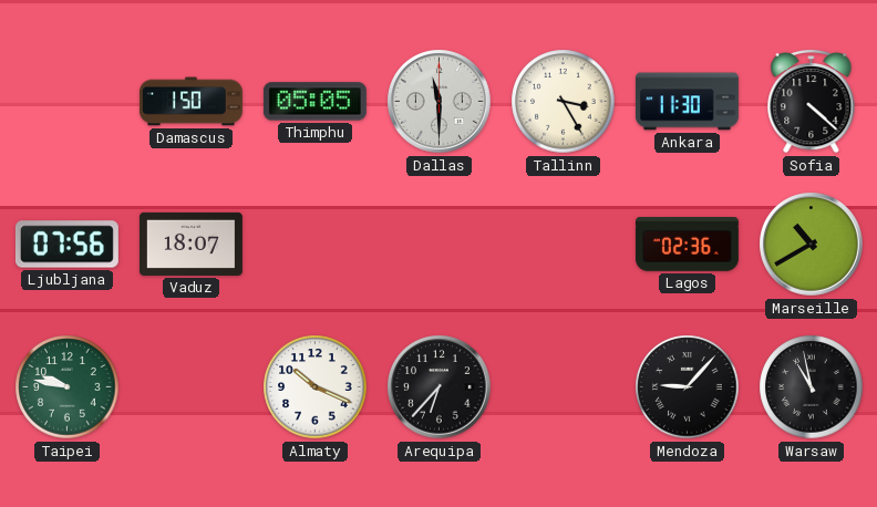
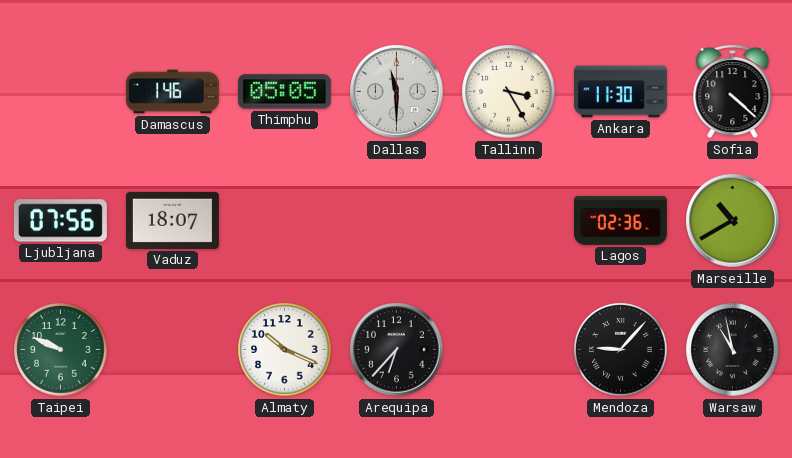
Damascus: 1:50 -> 1:46
Taipei: 9:47 -> 9:49
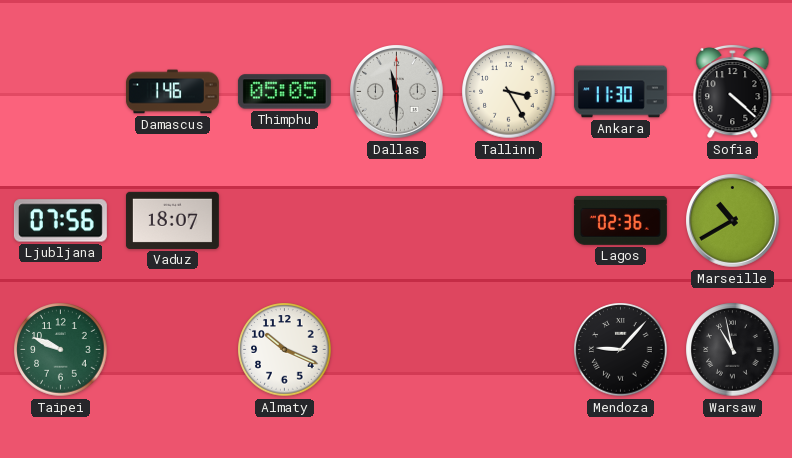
Arequipa: 6:37 -> none
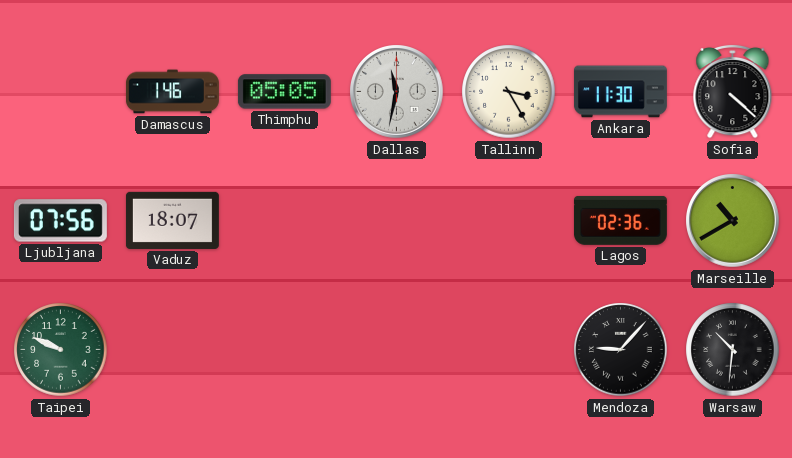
Dallas: 11:30 -> 11:32
Almaty: 10:19 -> none
Warsaw: 10:58 -> 10:31
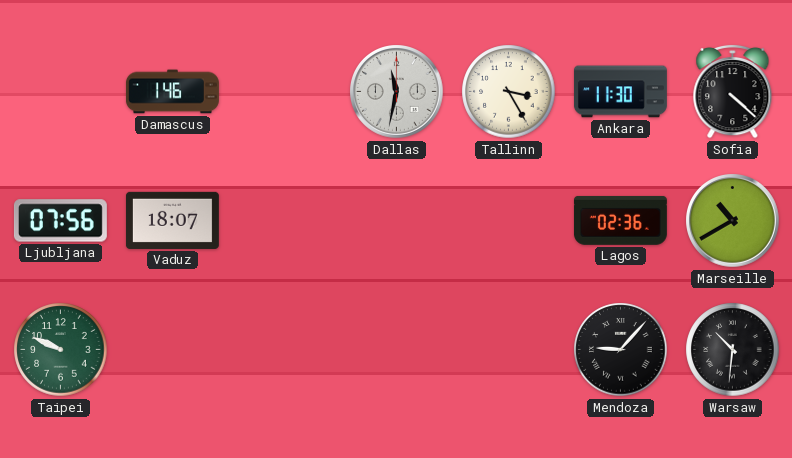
Thimphu: 05:05 -> none
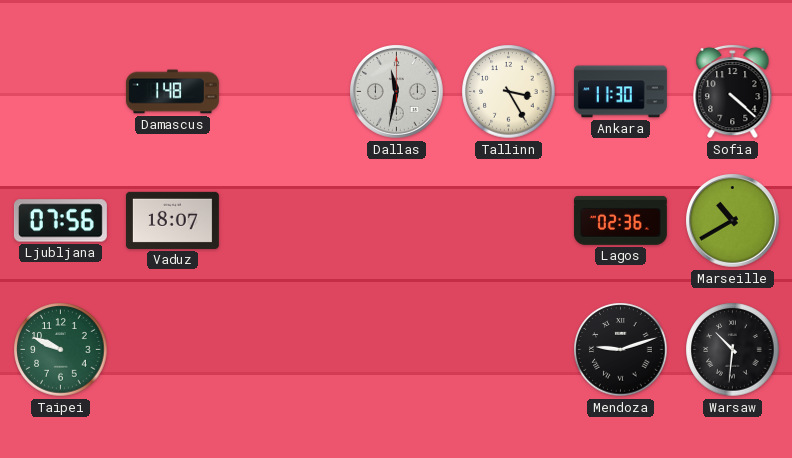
Damascus: 1:46 -> 1:48
Mendoza: 9:07 -> 9:12
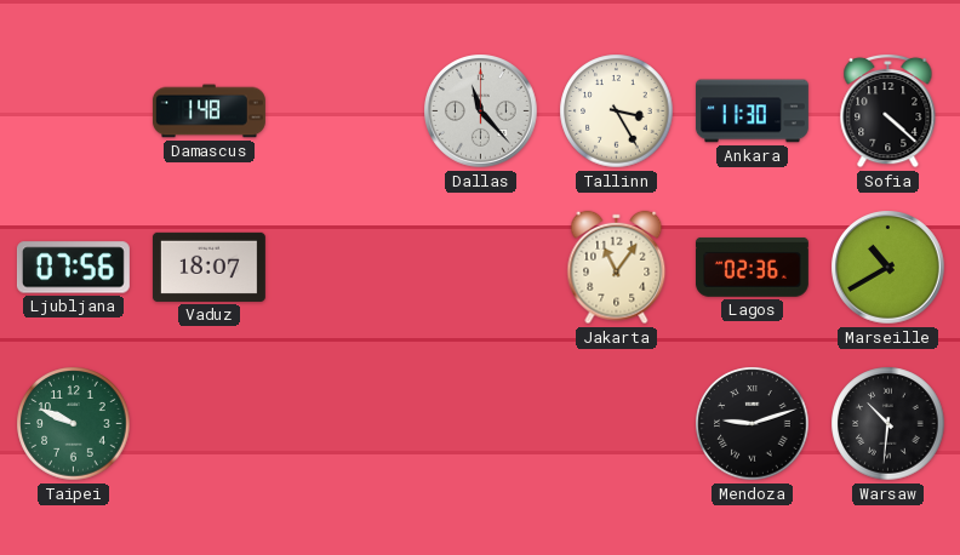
Dallas: 11:32 -> 11:23
Jakarta: none -> 11:06
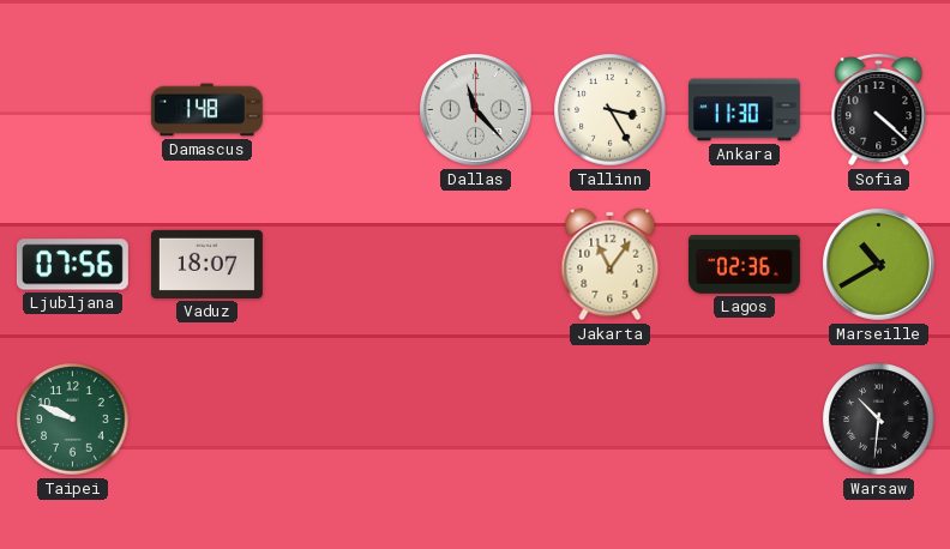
Mendoza: 9:12 -> none
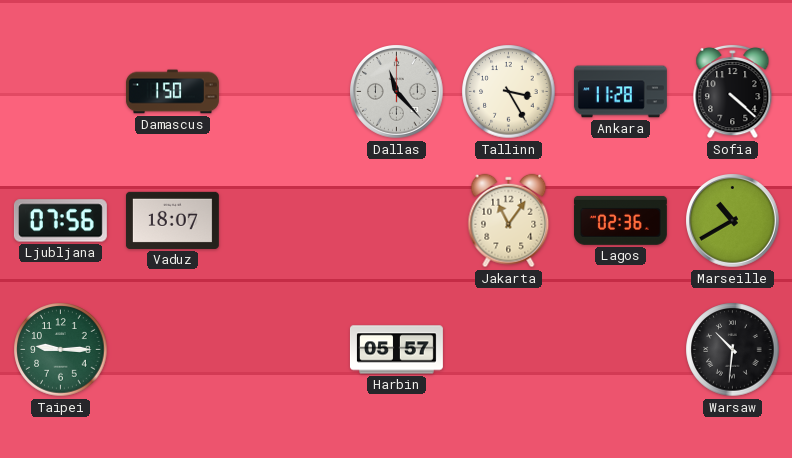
Damascus: 1:48 -> 1:50
Ankara: 11:30 -> 11:28
Taipei: 9:49 -> 9:15
Harbin: none -> 05:57
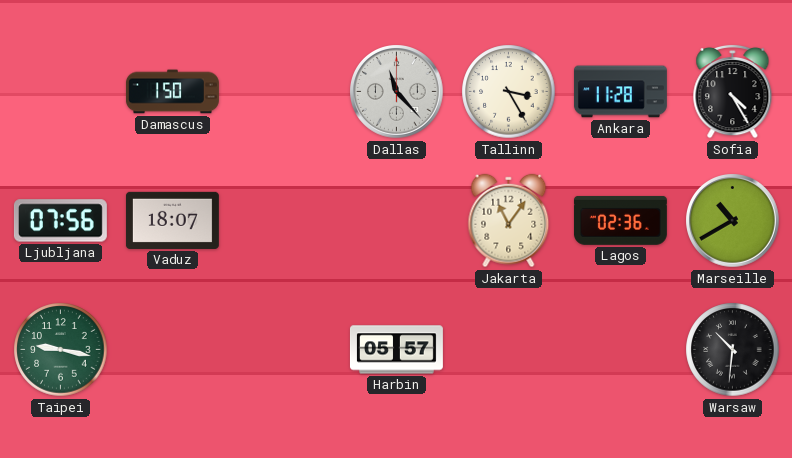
Sofia: 4:22 -> 4:25
Taipei: 9:15 -> 9:17
